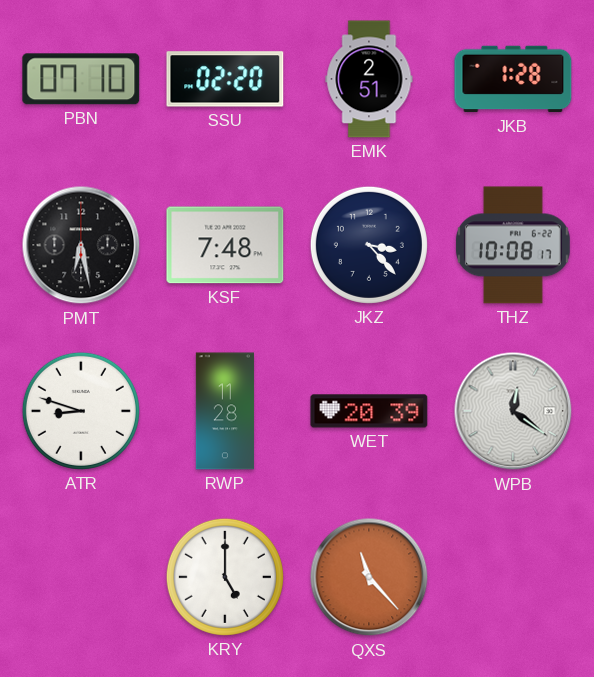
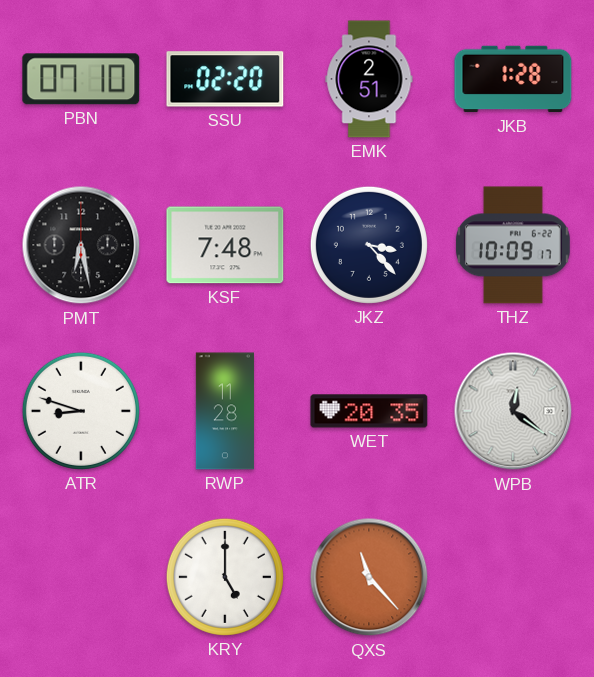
THZ: 10:08 -> 10:09
WET: 20:39 -> 20:35
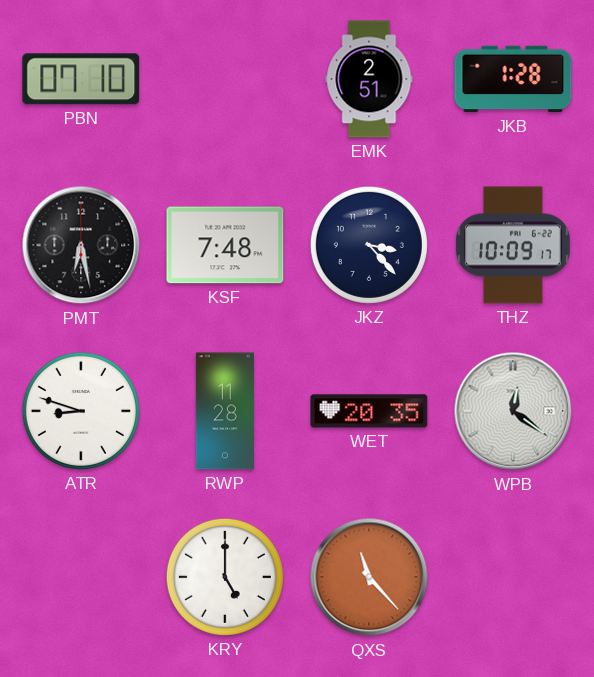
SSU: 02:20 -> none
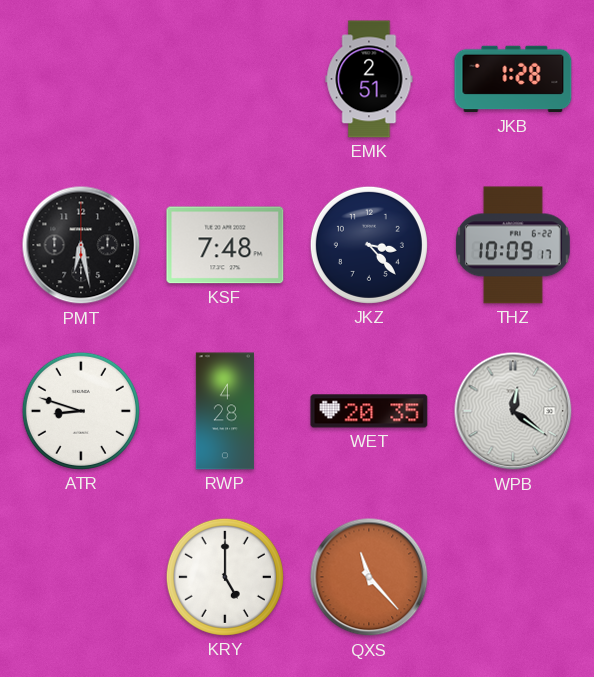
PBN: 07:10 -> none
RWP: 11:28 -> 4:28
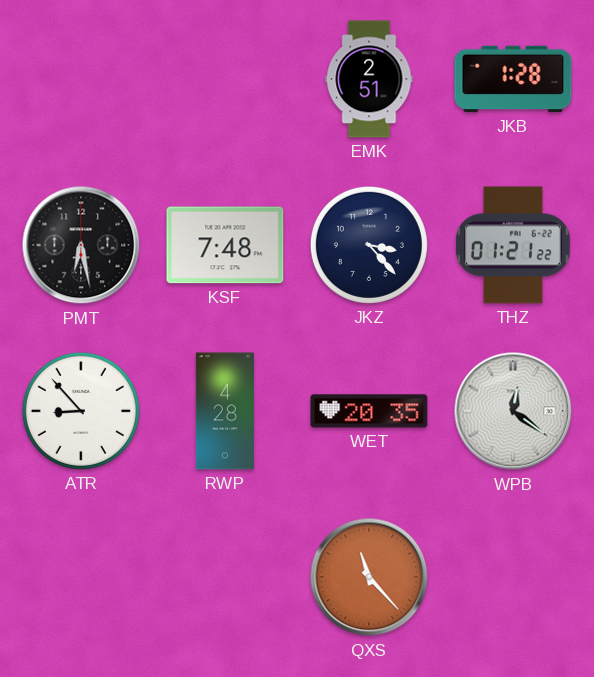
THZ: 10:09 -> 01:21
ATR: 8:48 -> 8:53
KRY: 5:00 -> none
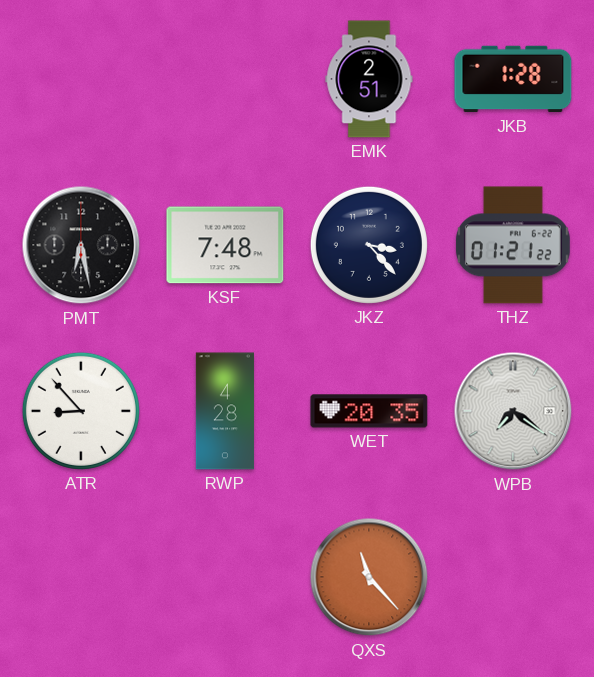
WPB: 12:21 -> 7:21
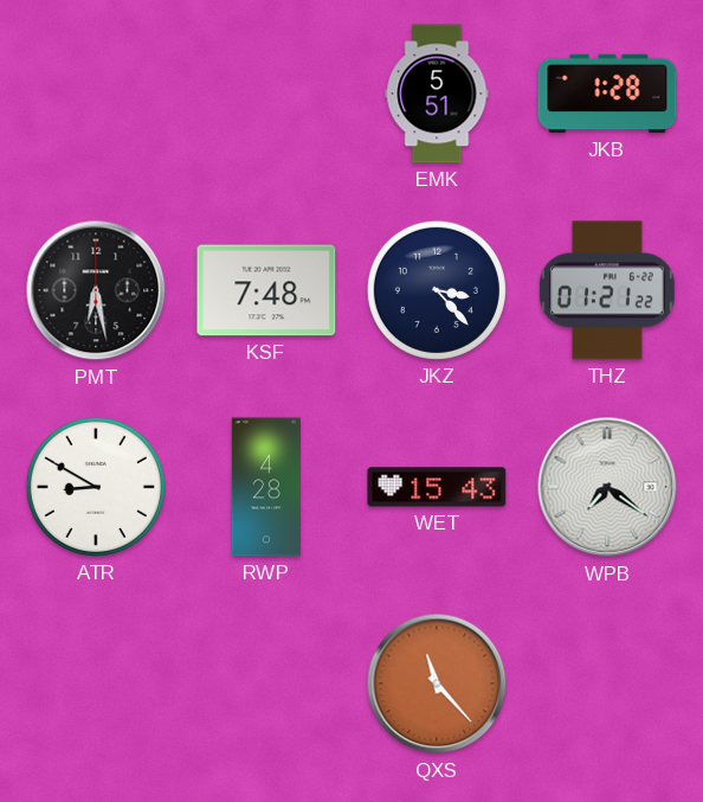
EMK: 2:51 -> 5:51
ATR: 8:53 -> 8:50
WET: 20:35 -> 15:43
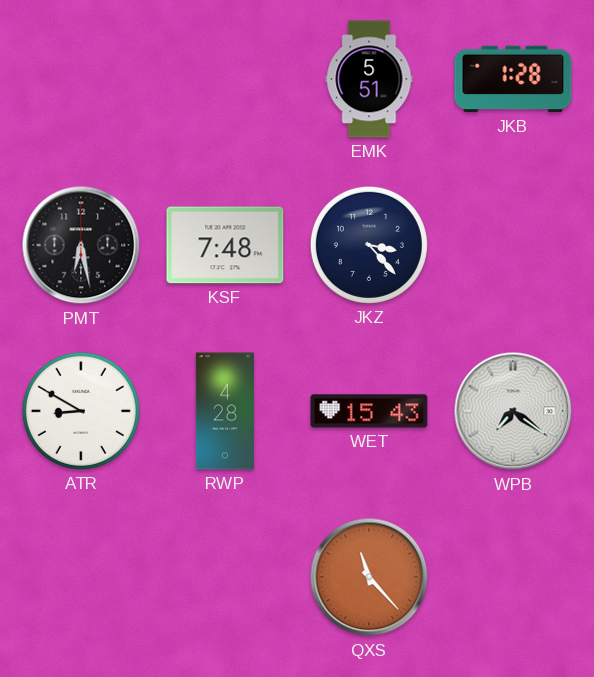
THZ: 01:21 -> none
